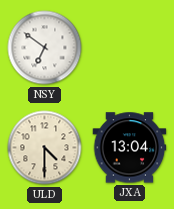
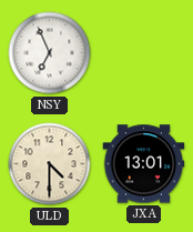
NSY: 6:51 -> 6:56
JXA: 13:04 -> 13:01
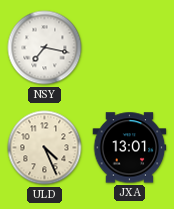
NSY: 6:56 -> 7:17
ULD: 4:30 -> 4:26
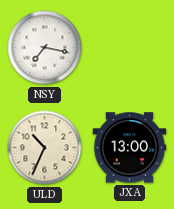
ULD: 4:26 -> 10:34
JXA: 13:01 -> 13:00
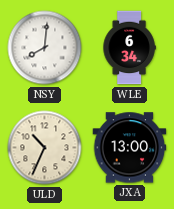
NSY: 7:17 -> 8:01
WLE: none -> 6:34
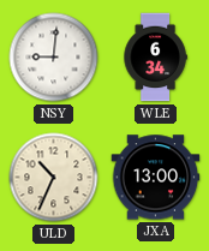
NSY: 8:01 -> 9:01
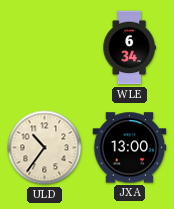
NSY: 9:01 -> none
ULD: 10:34 -> 10:36
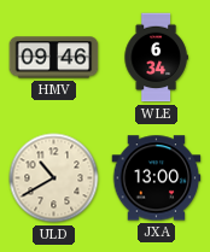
HMV: none -> 09:46
ULD: 10:36 -> 10:40
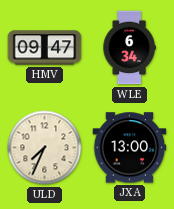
HMV: 09:46 -> 09:47
ULD: 10:40 -> 7:34
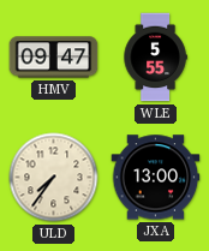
WLE: 6:34 -> 5:55
ULD: 7:34 -> 7:36
